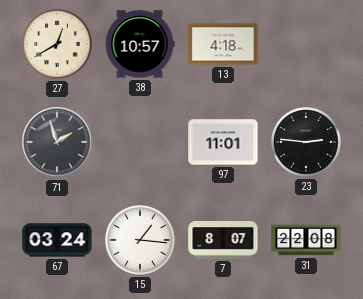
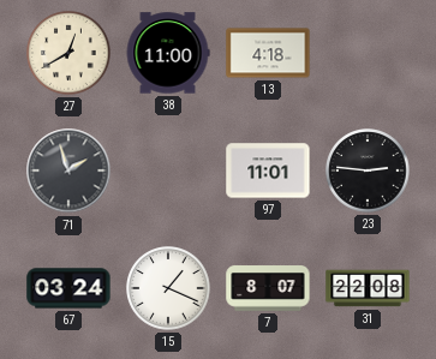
38: 10:57 -> 11:00
15: 1:16 -> 1:19
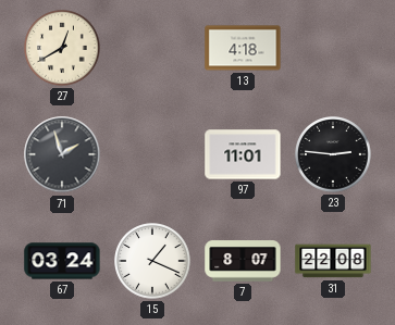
38: 11:00 -> none
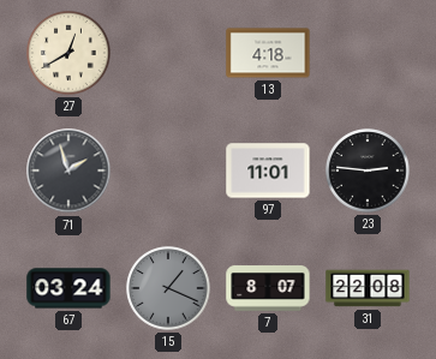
15 dial: white -> grey
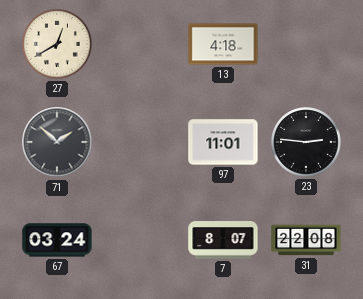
71: 1:57 -> 1:52
15: 1:19 -> none
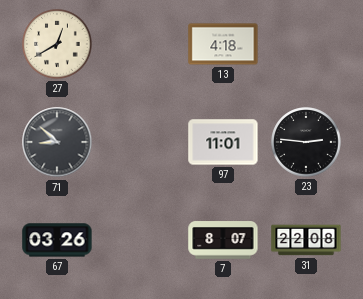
71: 1:52 -> 8:52
67: 03:24 -> 03:26
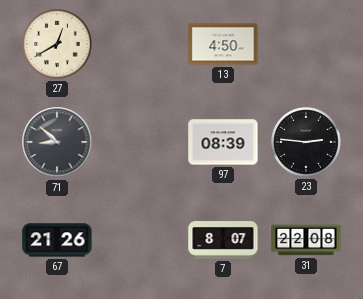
13: 4:18 -> 4:50
97: 11:01 -> 08:39
67: 03:26 -> 21:26
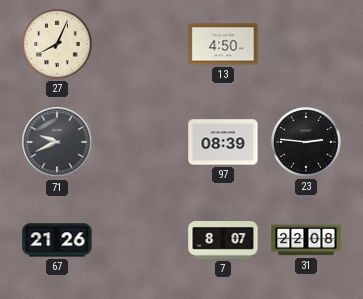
27: 12:40 -> 8:04
71: 8:52 -> 9:41
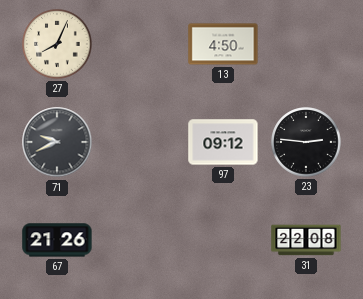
97: 08:39 -> 09:12
7: 8:07 -> none
